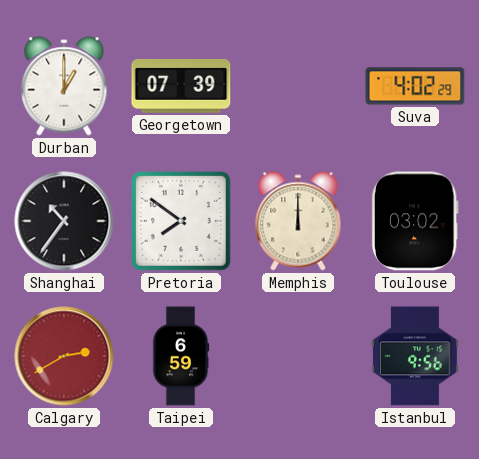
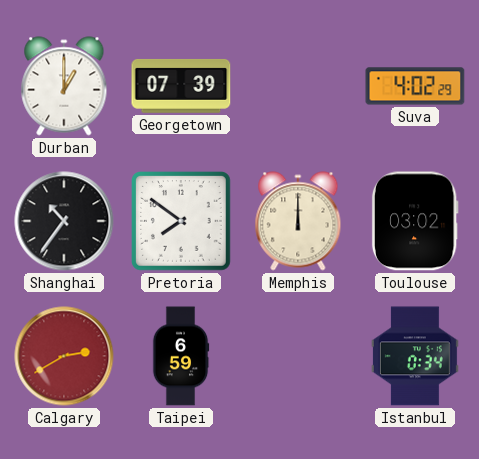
Istanbul: 9:56 -> 0:34
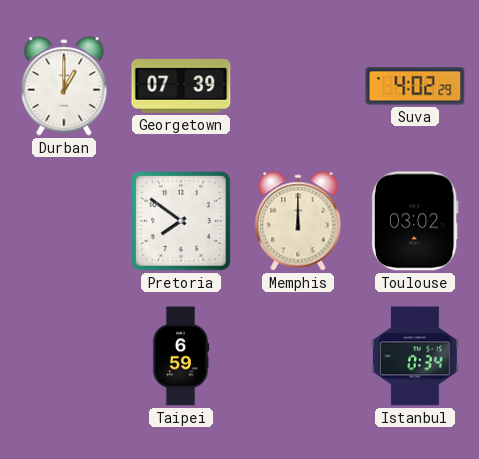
Shanghai: 10:36 -> none
Calgary: 2:40 -> none
